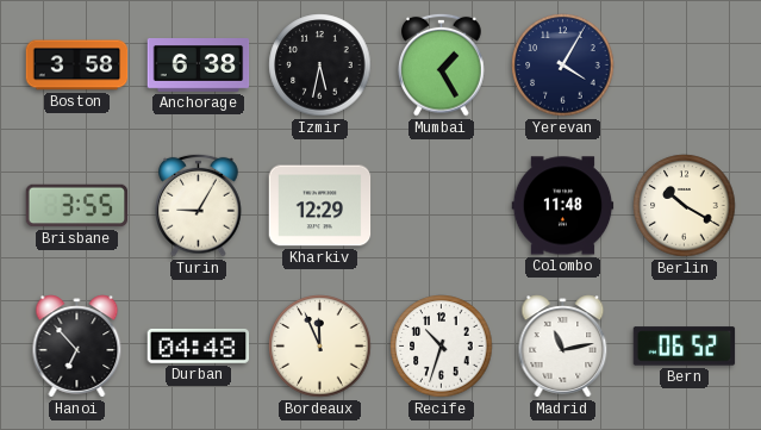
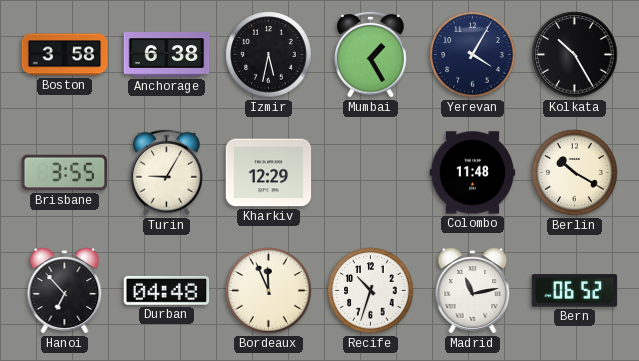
Kolkata: none -> 10:25
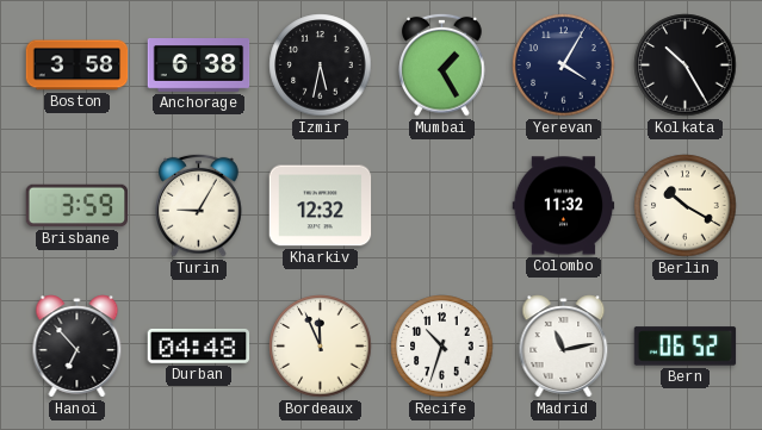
Brisbane: 3:55 -> 3:59
Kharkiv: 12:29 -> 12:32
Colombo: 11:48 -> 11:32
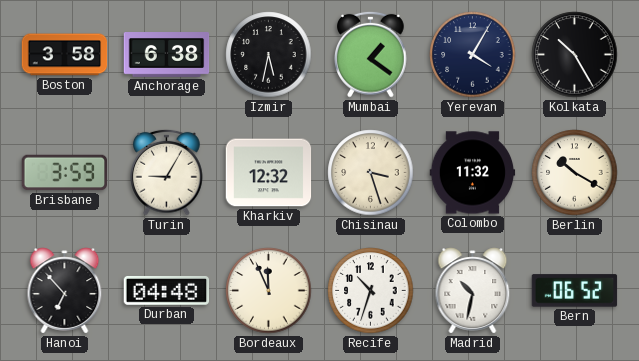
Mumbai: 1:25 -> 1:21
Chisinau: none -> 3:27
Madrid: 11:13 -> 10:32
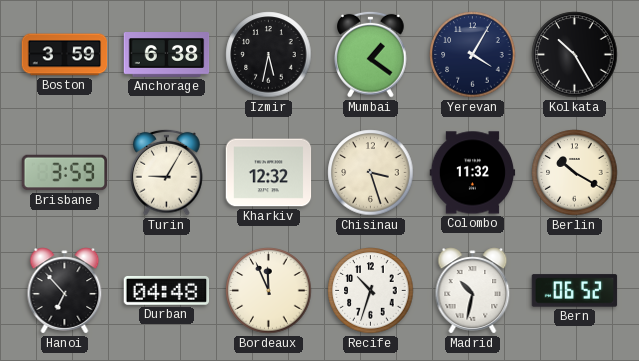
Boston: 3:58 -> 3:59
